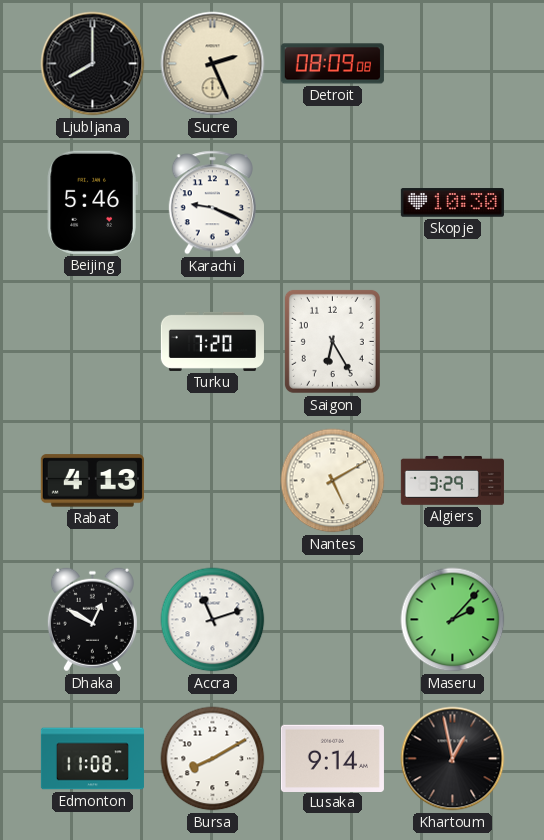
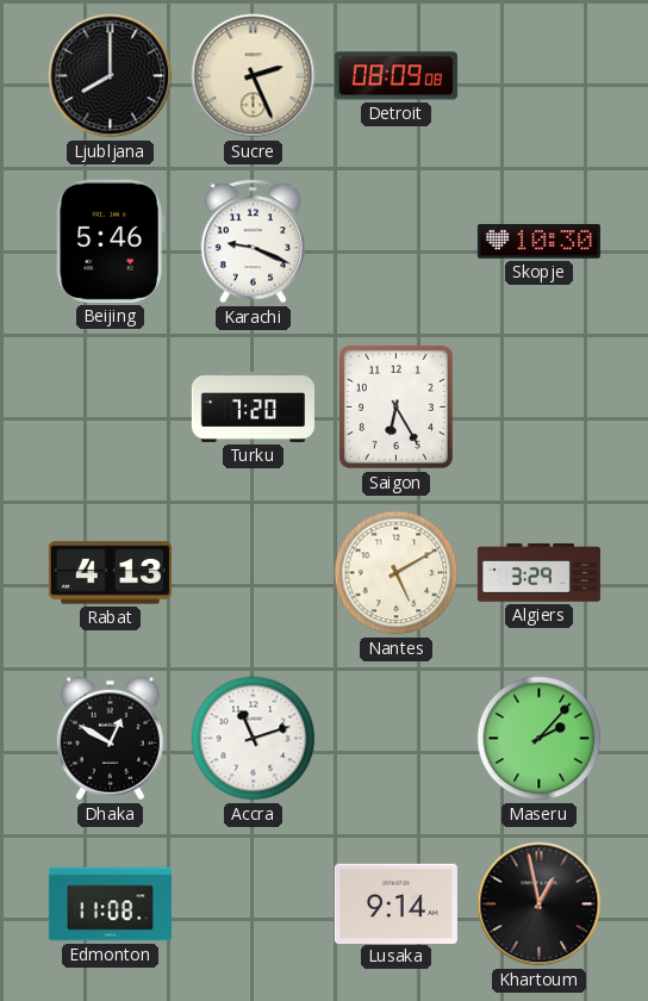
Bursa: 8:10 -> none
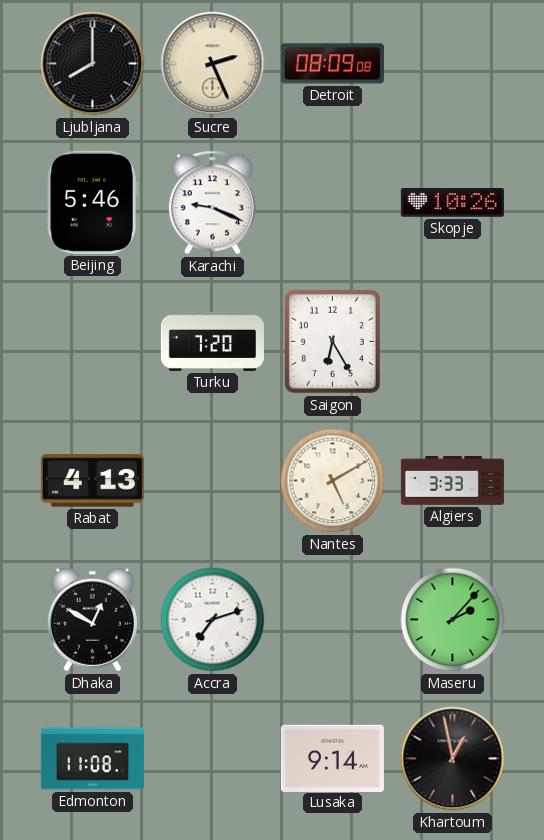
Skopje: 10:30 -> 10:26
Algiers: 3:29 -> 3:33
Accra: 11:12 -> 7:12
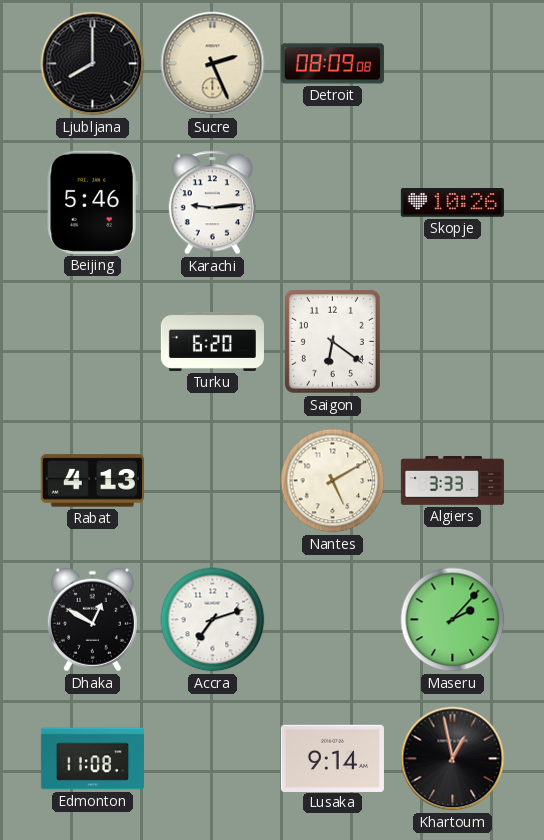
Karachi: 9:19 -> 9:14
Turku: 7:20 -> 6:20
Saigon: 6:25 -> 6:21
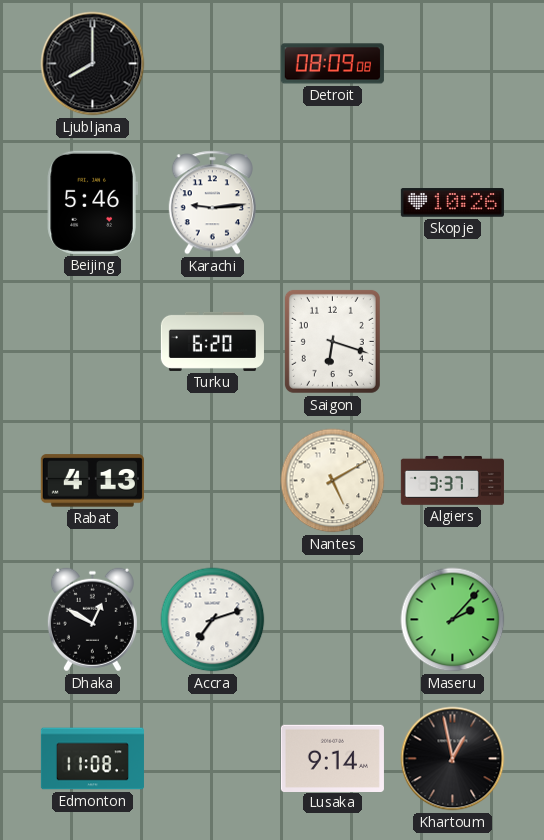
Sucre: 2:26 -> none
Saigon: 6:21 -> 6:18
Algiers: 3:33 -> 3:37
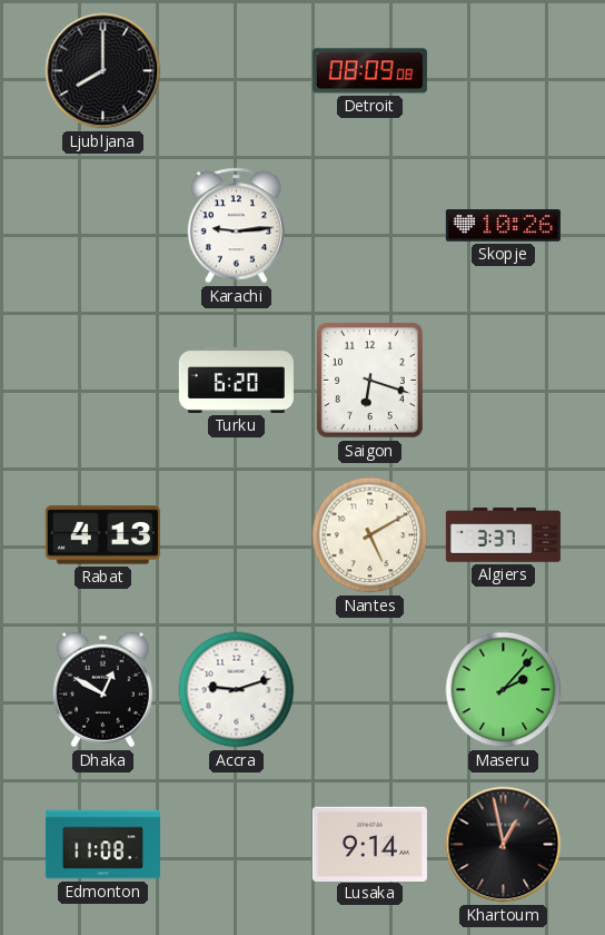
Beijing: 5:46 -> none
Accra: 7:12 -> 9:12
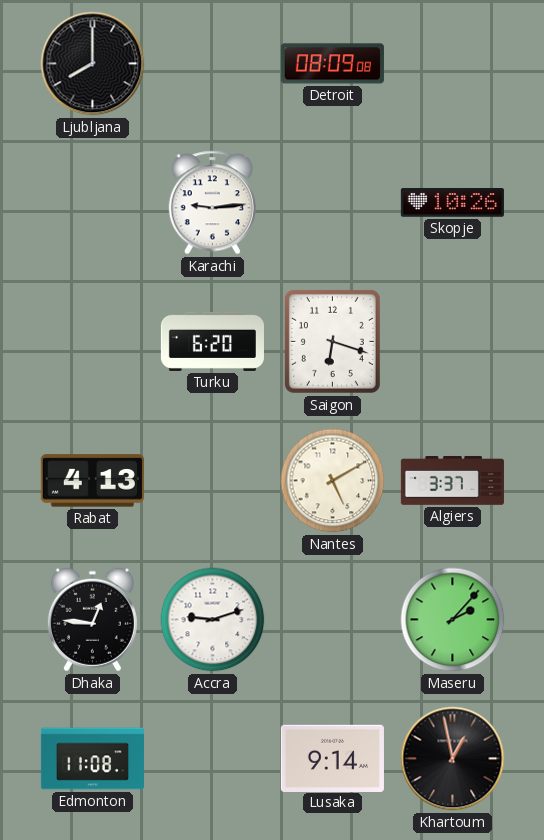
Dhaka: 12:50 -> 12:46
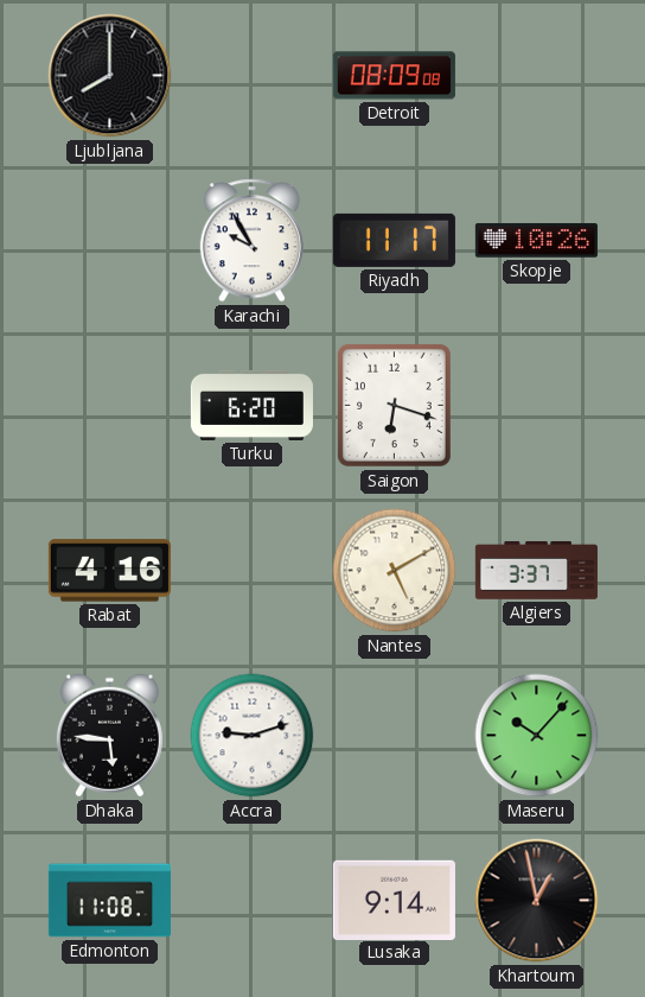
Karachi: 9:14 -> 9:55
Riyadh: none -> 11:17
Rabat: 4:13 -> 4:16
Dhaka: 12:46 -> 5:46
Maseru: 2:07 -> 10:07
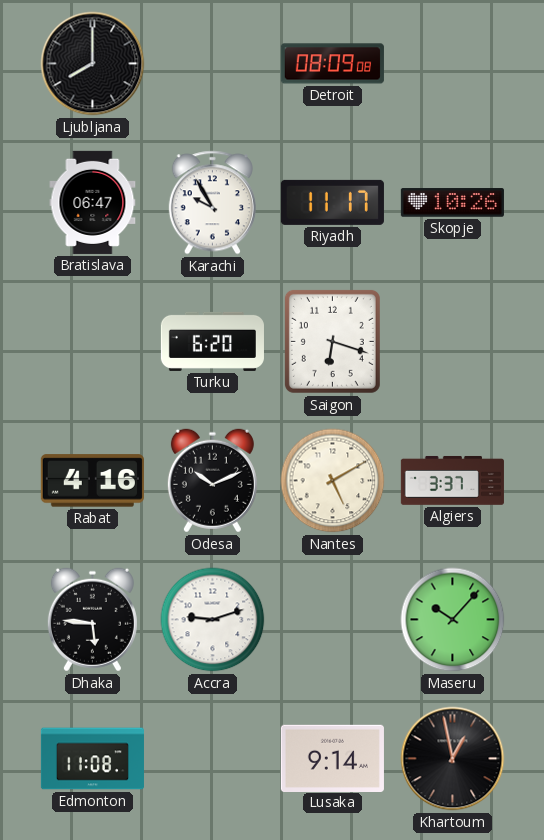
Bratislava: none -> 06:47
Odesa: none -> 10:11
